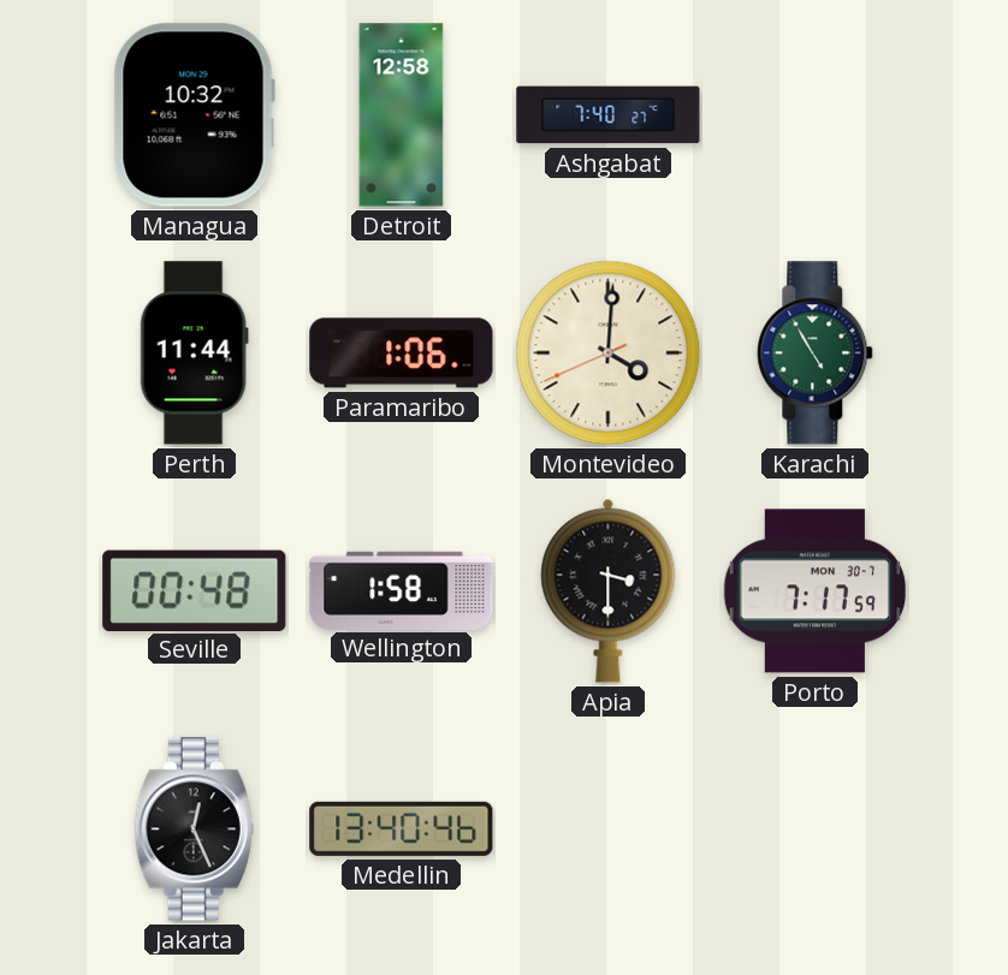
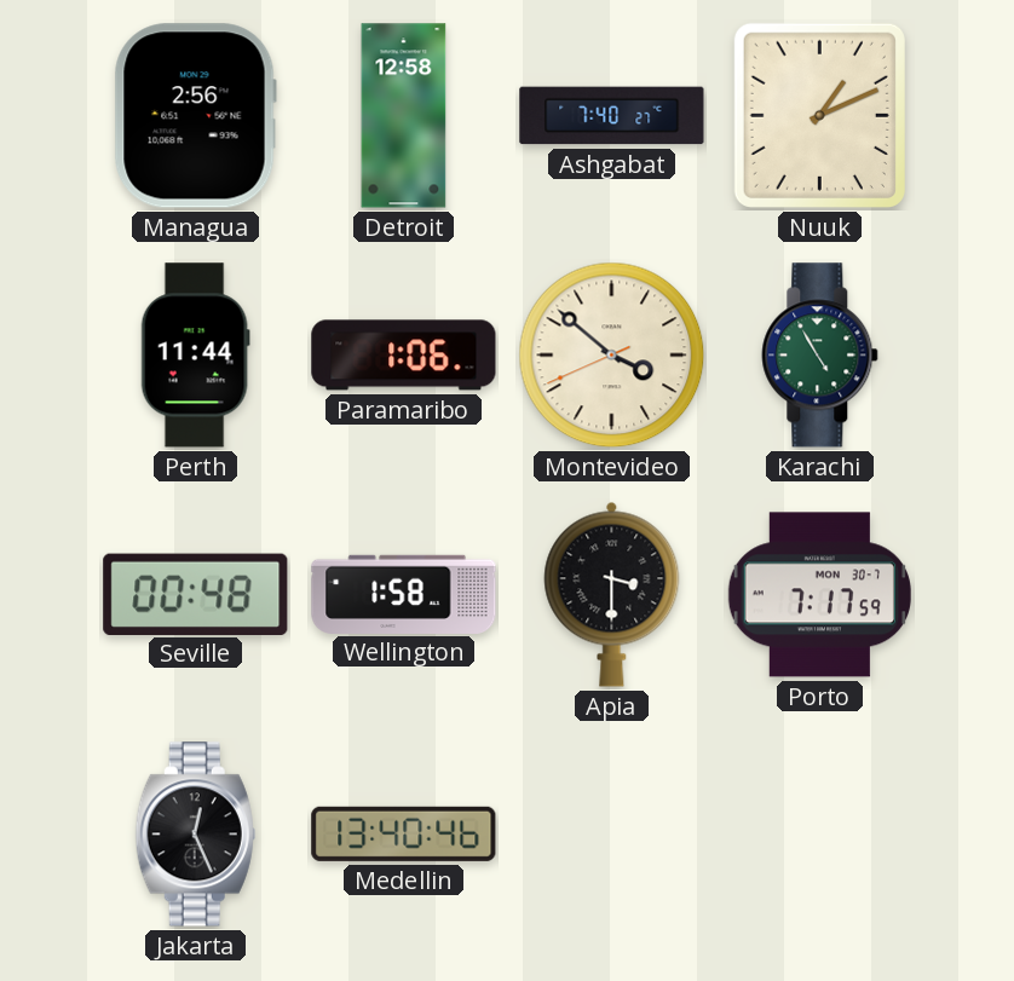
Managua: 10:32 -> 2:56
Nuuk: none -> 1:11
Montevideo: 4:00 -> 3:51
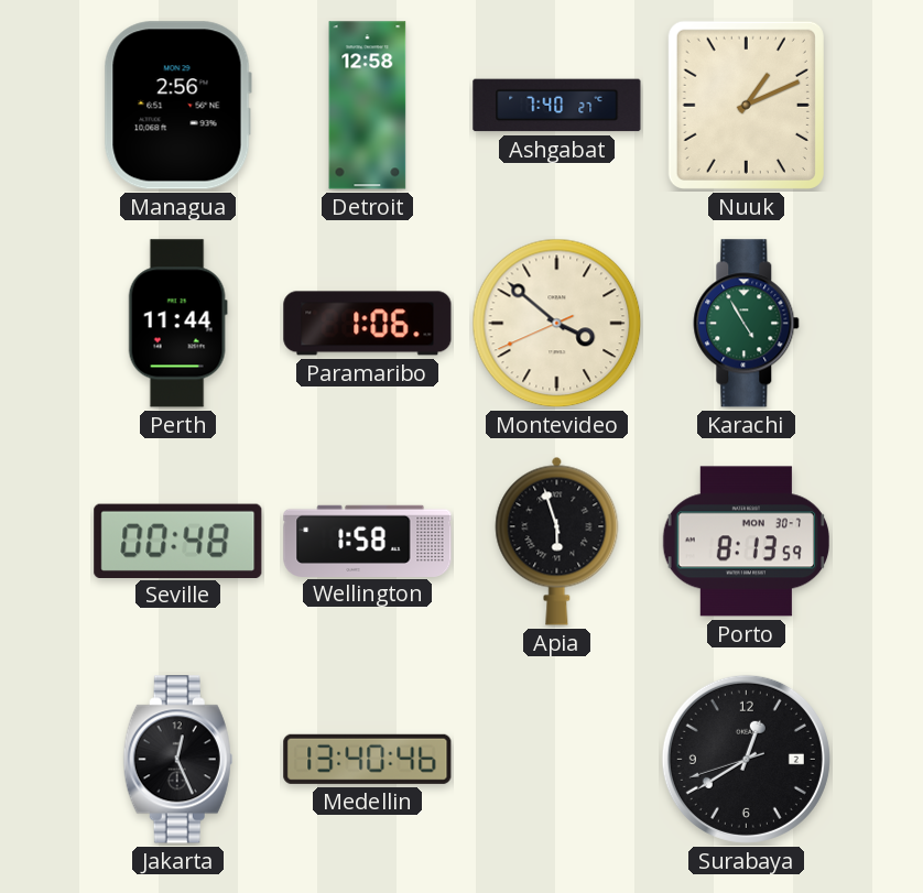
Apia: 3:30 -> 5:57
Porto: 7:17 -> 8:13
Surabaya: none -> 12:39
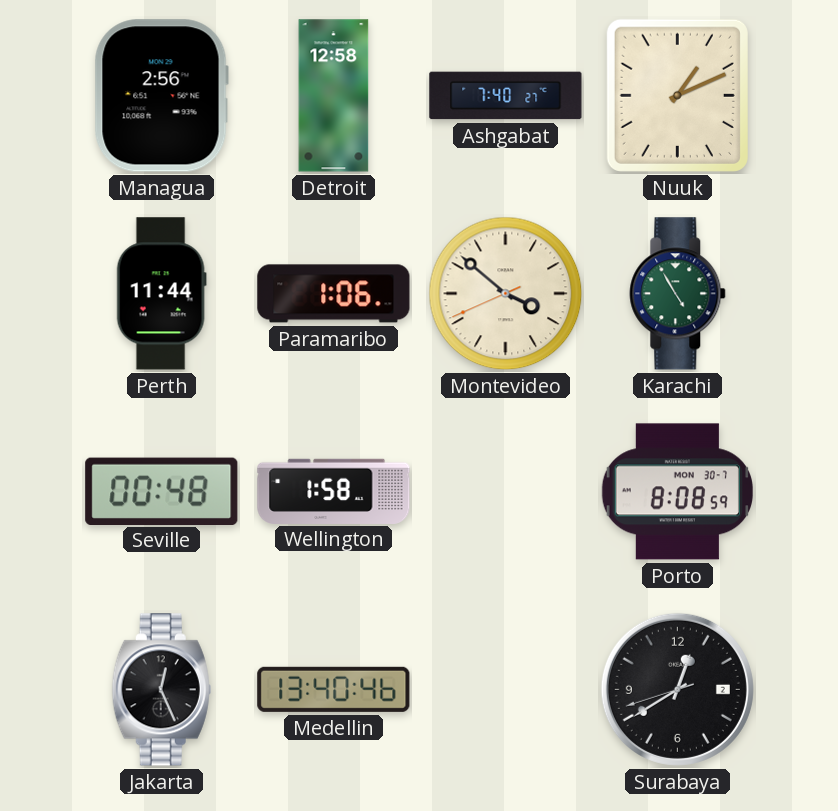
Apia: 5:57 -> none
Porto: 8:13 -> 8:08
